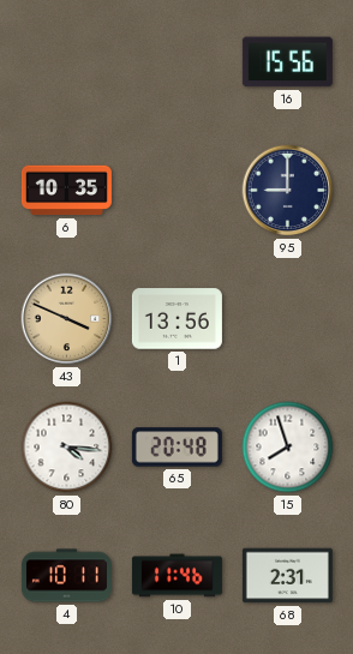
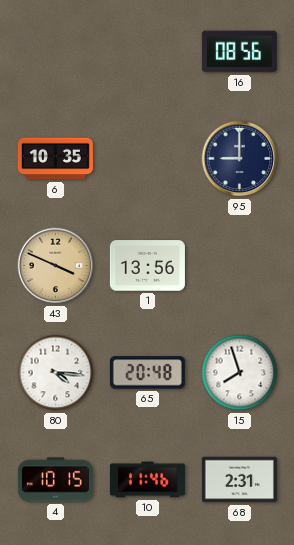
16: 15:56 -> 08:56
4: 10:11 -> 10:15
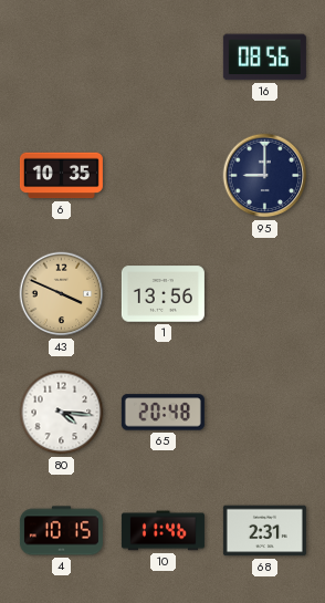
15: 7:57 -> none
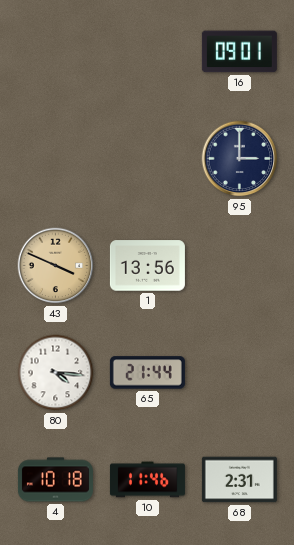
16: 08:56 -> 09:01
6: 10:35 -> none
95: 9:00 -> 3:00
65: 20:48 -> 21:44
4: 10:15 -> 10:18
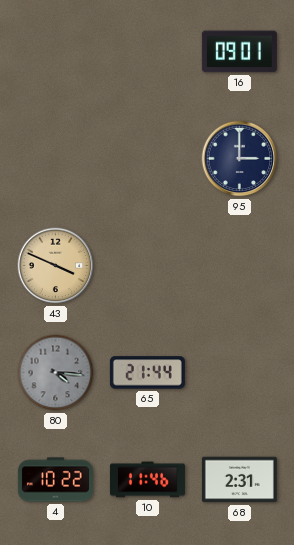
1: 13:56 -> none
80 dial: white -> grey
4: 10:18 -> 10:22
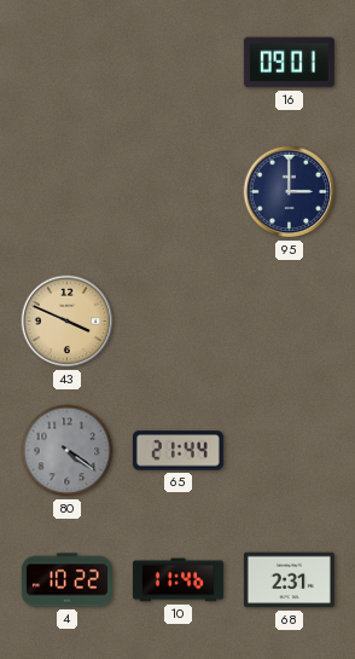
80: 4:16 -> 4:21
